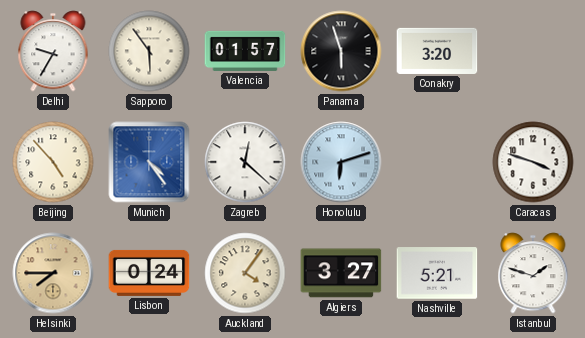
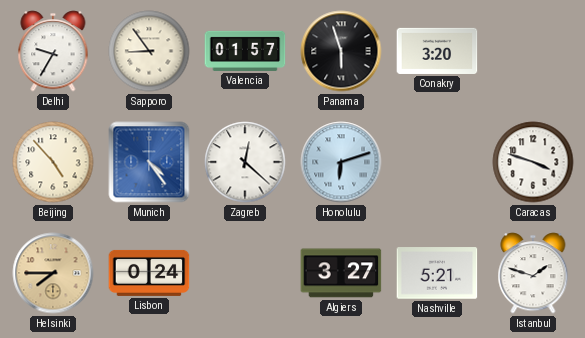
Sapporo: 5:54 -> 8:54
Auckland: 4:06 -> none
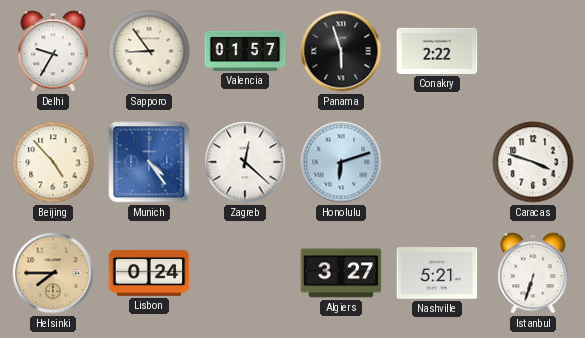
Conakry: 3:20 -> 2:22
Istanbul: 1:48 -> 6:33
